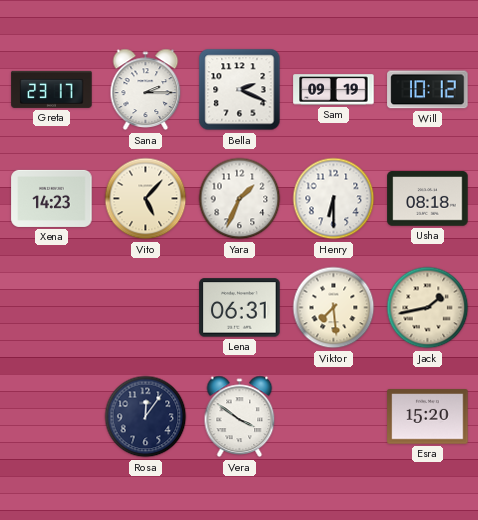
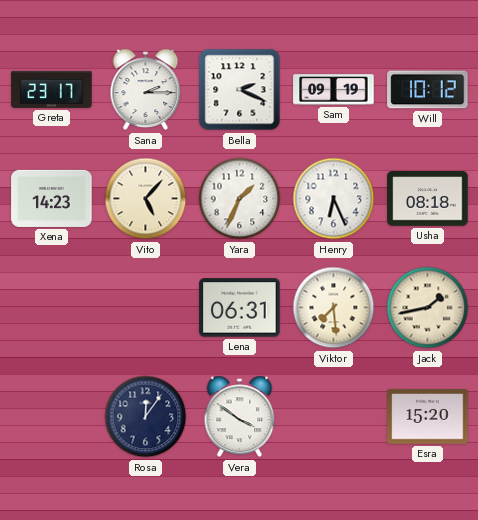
Henry: 6:30 -> 6:26
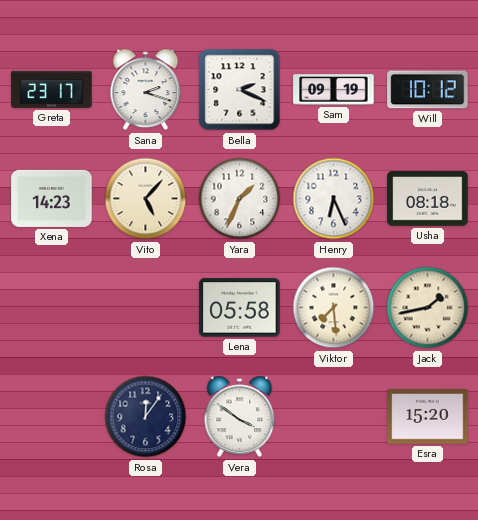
Sana: 2:15 -> 2:18
Lena: 06:31 -> 05:58
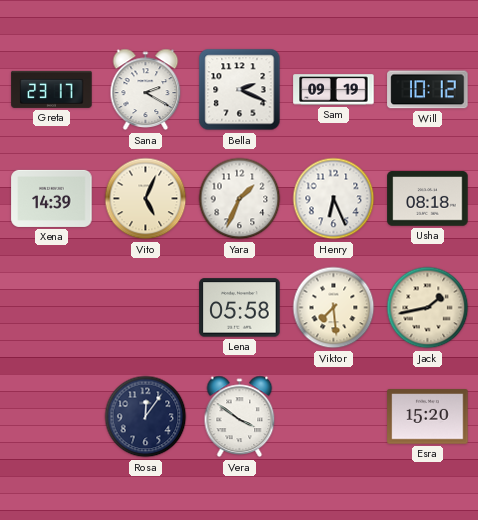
Sana: 2:18 -> 2:20
Xena: 14:23 -> 14:39
Vito: 5:07 -> 5:04
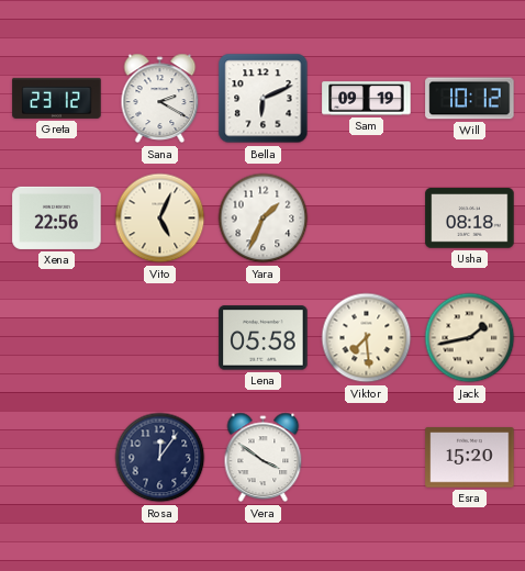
Greta: 23:17 -> 23:12
Bella: 2:19 -> 6:11
Xena: 14:39 -> 22:56
Henry: 6:26 -> none
